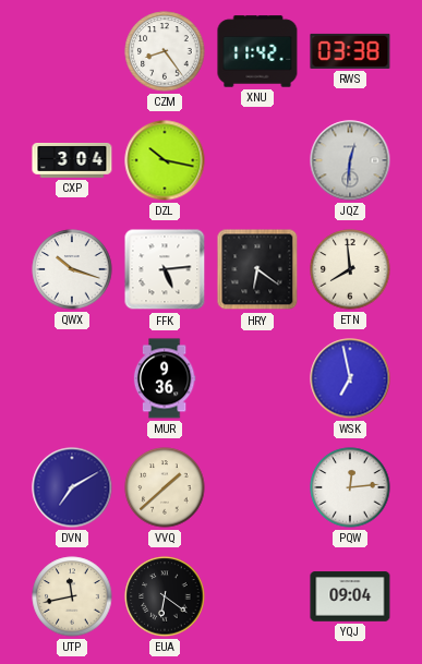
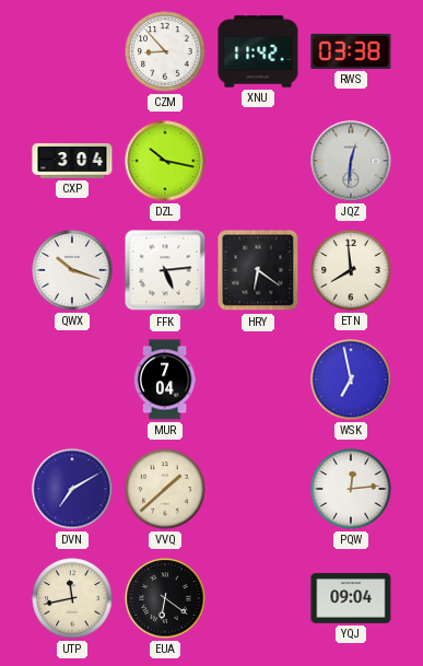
CZM: 8:24 -> 8:53
MUR: 9:36 -> 7:04
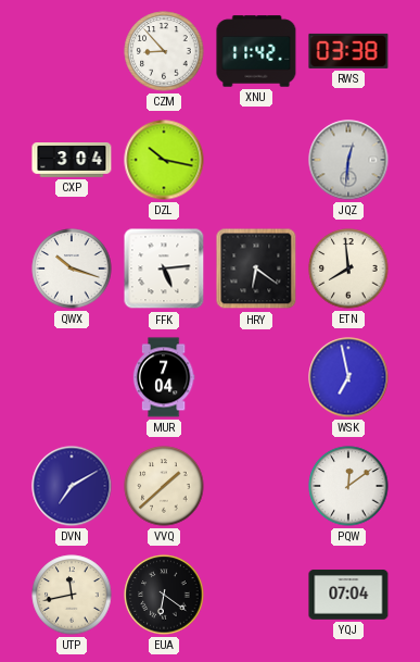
PQW: 12:14 -> 12:09
YQJ: 09:04 -> 07:04
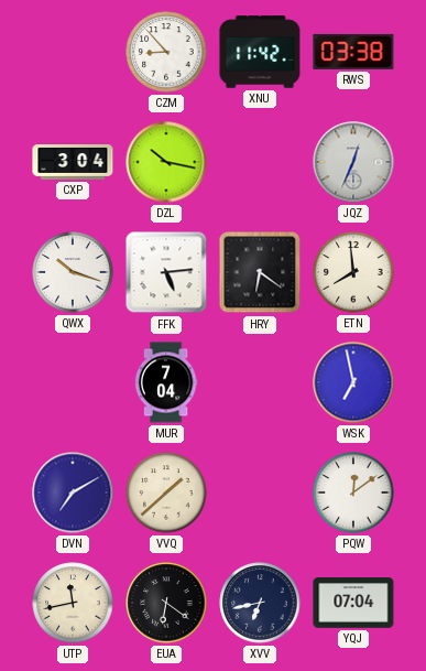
JQZ: 12:31 -> 12:34
XVV: none -> 6:43
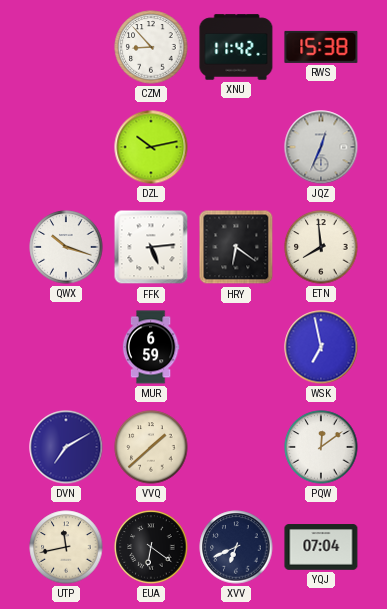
RWS: 03:38 -> 15:38
CXP: 3:04 -> none
DZL: 10:17 -> 10:13
MUR: 7:04 -> 6:59
XVV: 6:43 -> 6:41
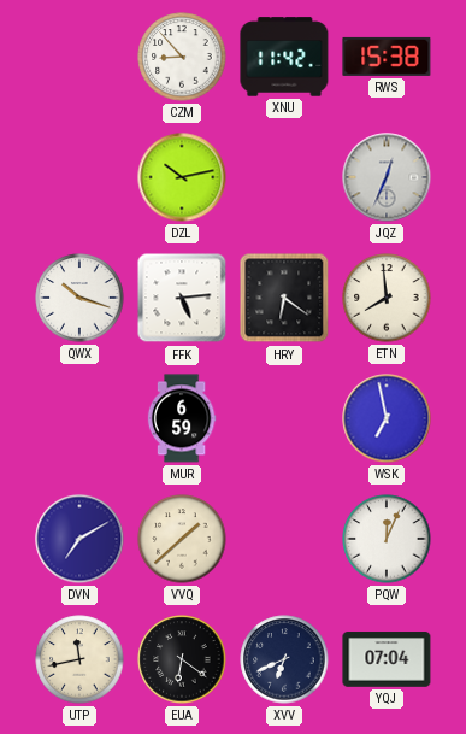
PQW: 12:09 -> 12:04
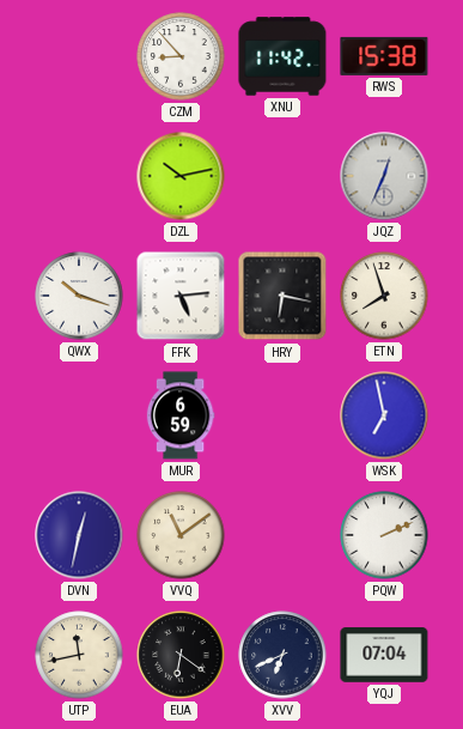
HRY: 6:21 -> 6:17
ETN: 7:59 -> 7:57
DVN: 7:10 -> 12:32
VVQ: 1:38 -> 11:09
PQW: 12:04 -> 2:11
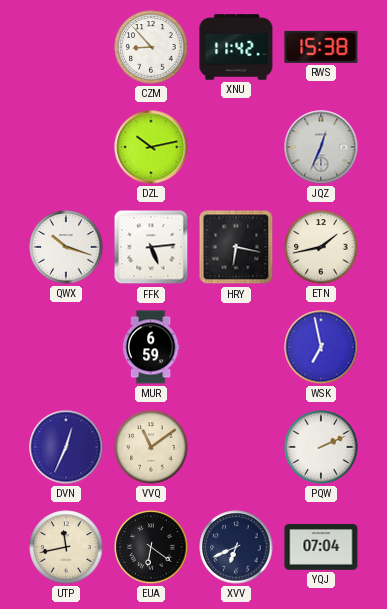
ETN: 7:57 -> 1:43
DVN: 12:32 -> 12:34
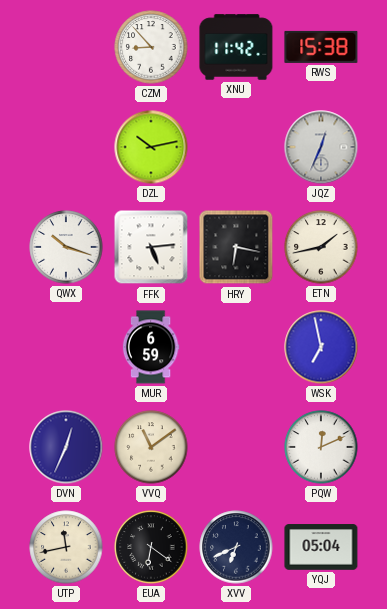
PQW: 2:11 -> 12:11
YQJ: 07:04 -> 05:04
